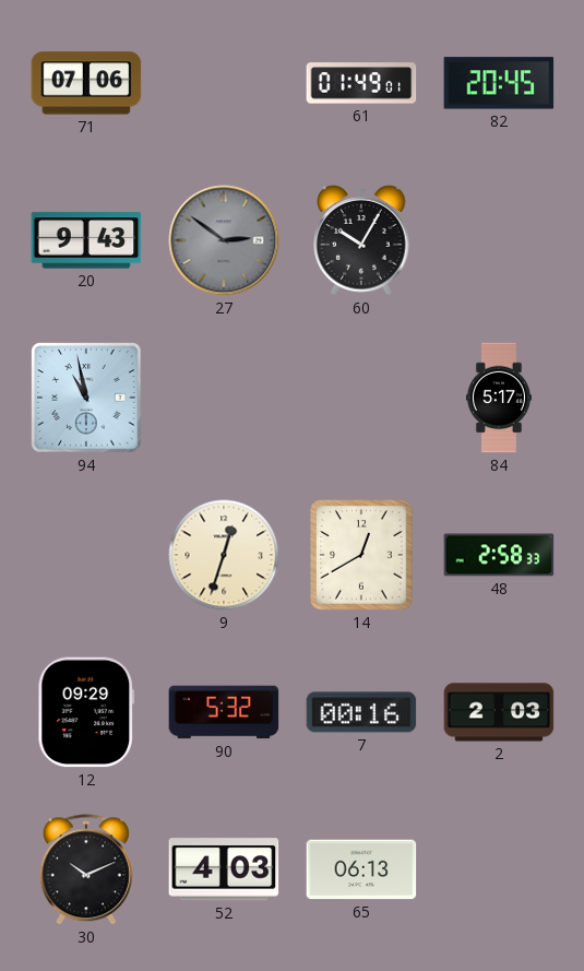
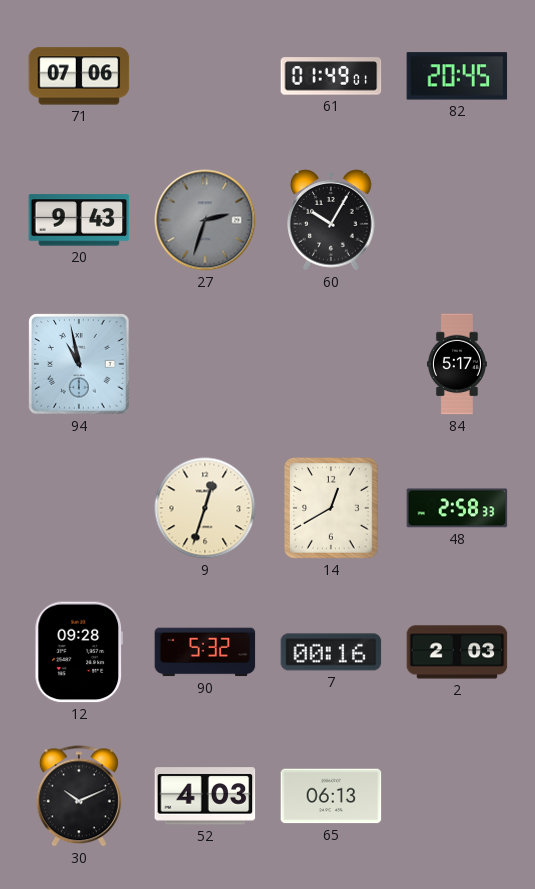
27: 2:51 -> 2:33
12: 09:29 -> 09:28
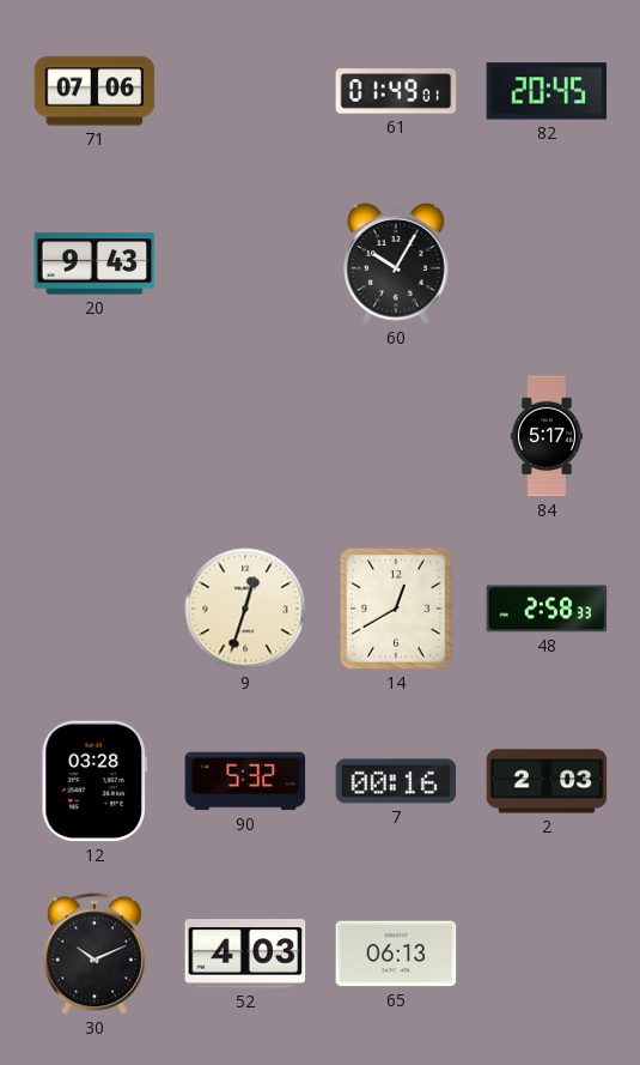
27: 2:33 -> none
94: 10:58 -> none
12: 09:28 -> 03:28
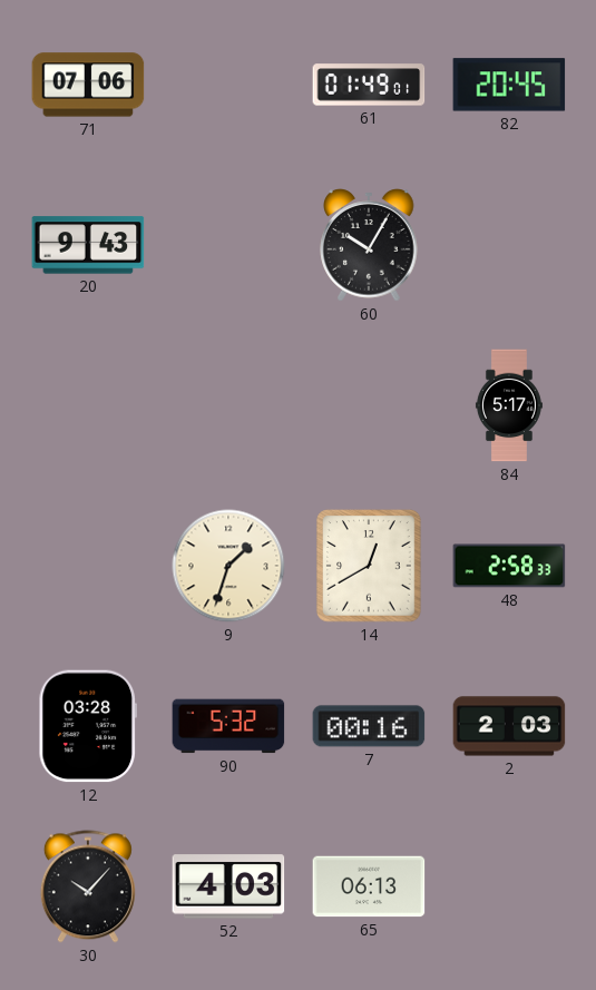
9: 12:33 -> 1:33
30: 10:11 -> 10:07
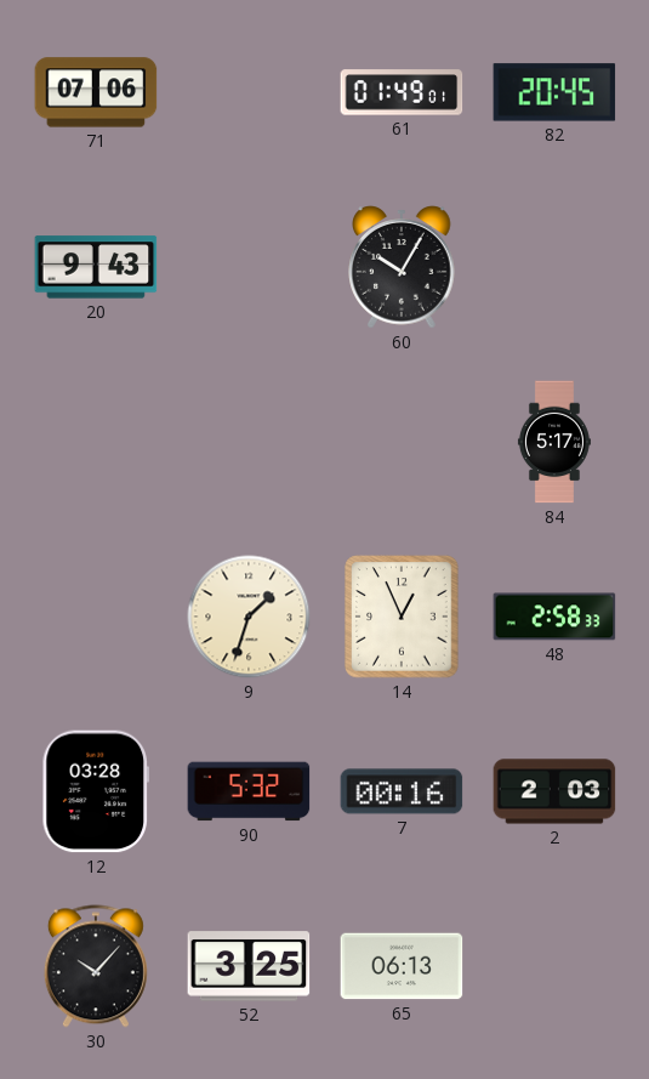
14: 12:40 -> 12:56
52: 4:03 -> 3:25
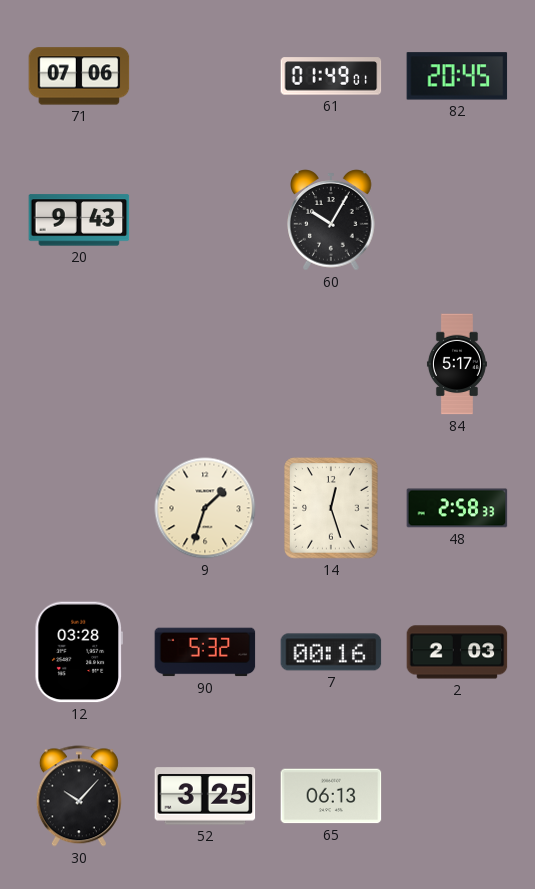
14: 12:56 -> 12:27
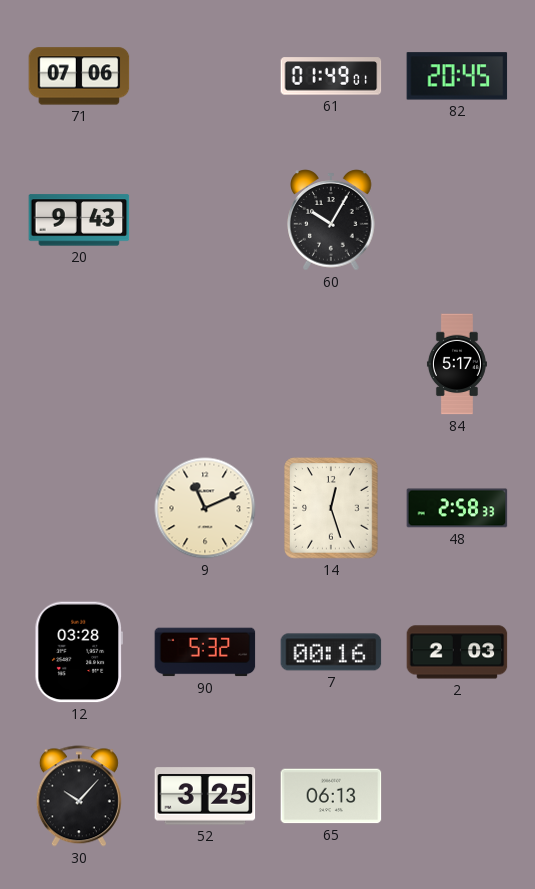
9: 1:33 -> 11:11
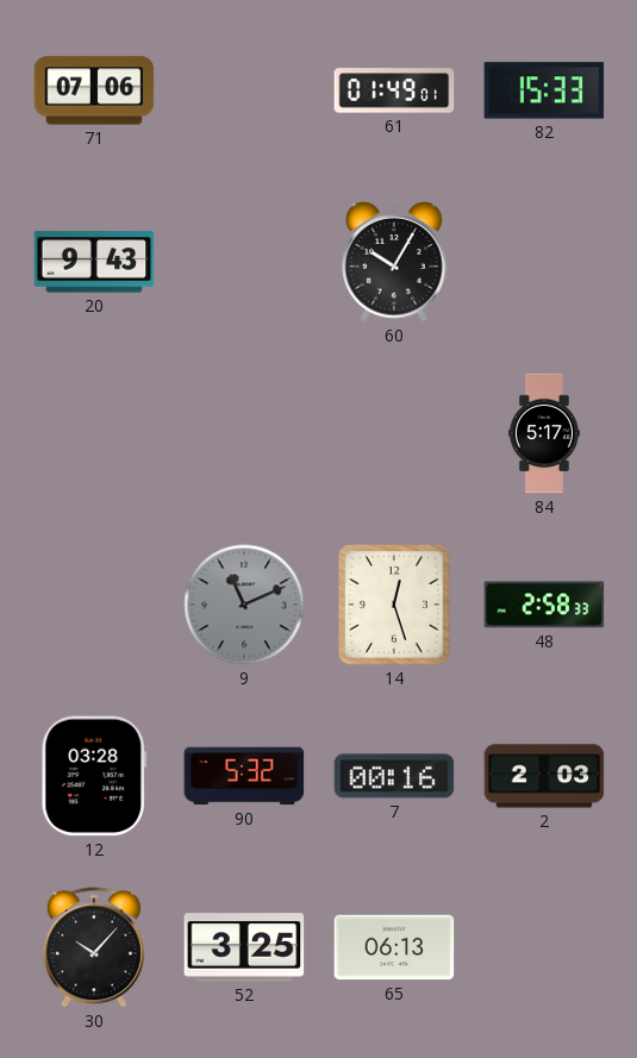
82: 20:45 -> 15:33
9 dial: cream -> grey
